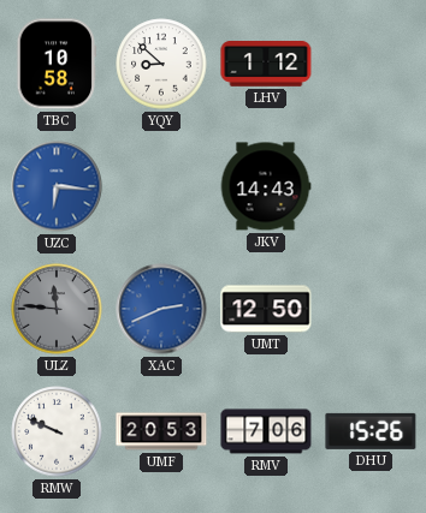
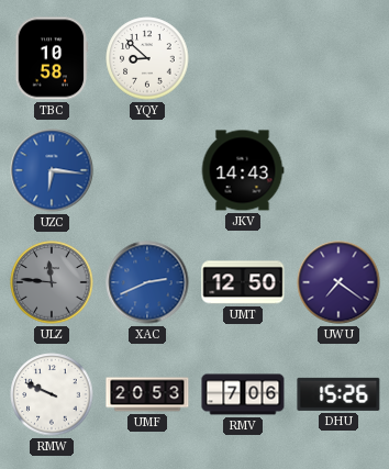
LHV: 1:12 -> none
UWU: none -> 7:21
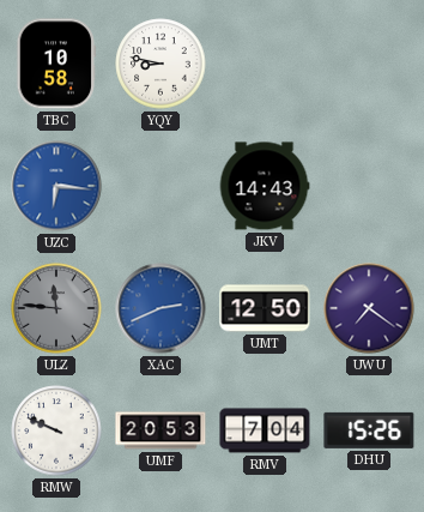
YQY: 8:52 -> 8:47
RMV: 7:06 -> 7:04
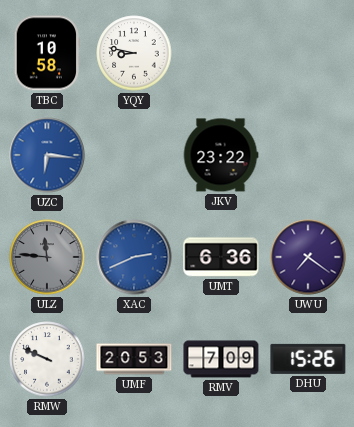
JKV: 14:43 -> 23:22
UMT: 12:50 -> 6:36
RMV: 7:04 -> 7:09
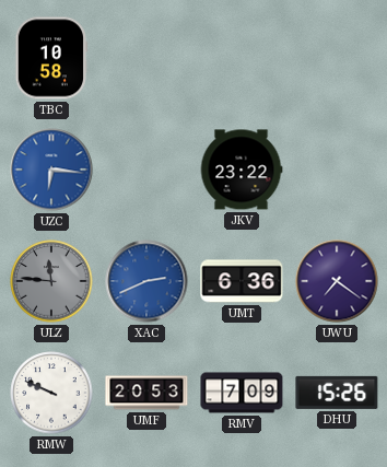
YQY: 8:47 -> none
